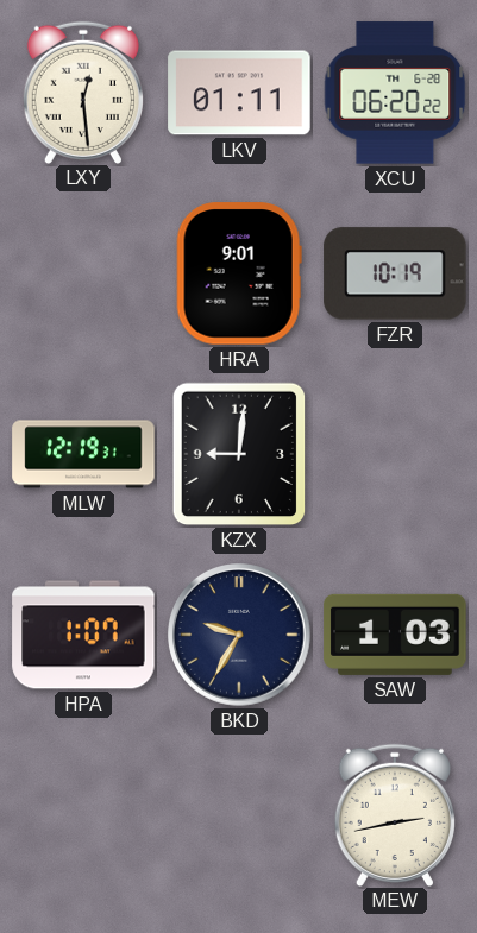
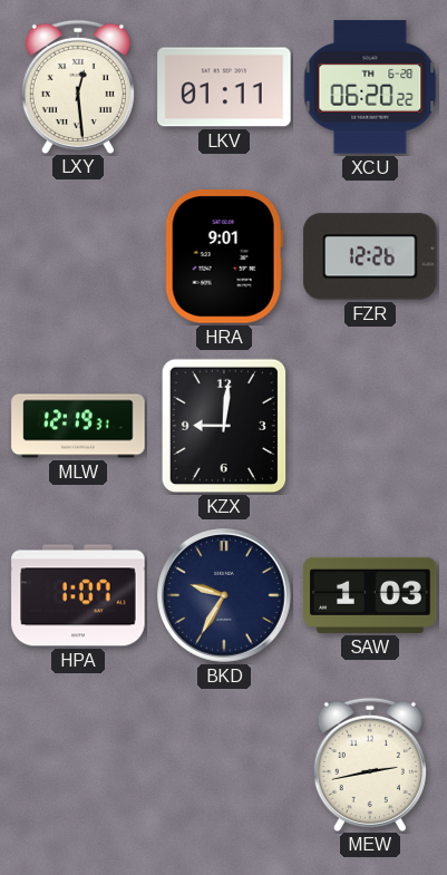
FZR: 10:19 -> 12:26
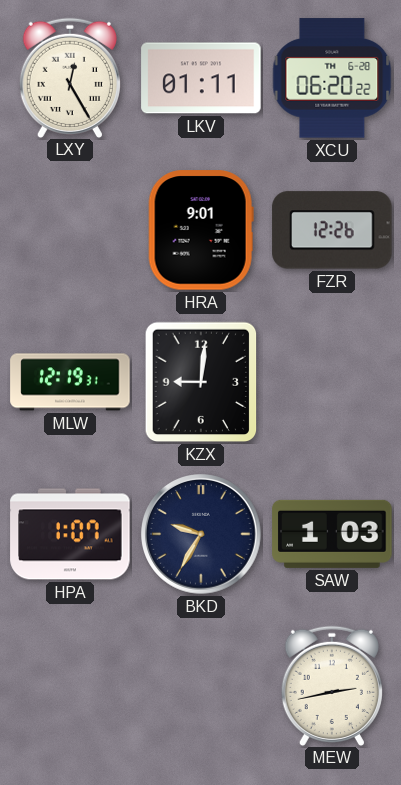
LXY: 12:29 -> 12:25
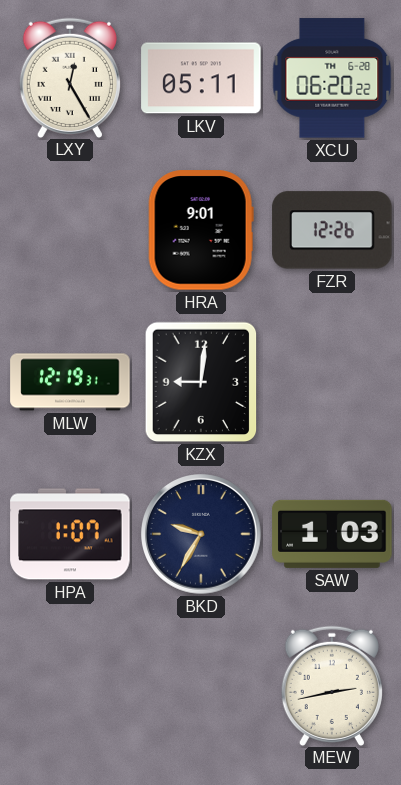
LKV: 01:11 -> 05:11
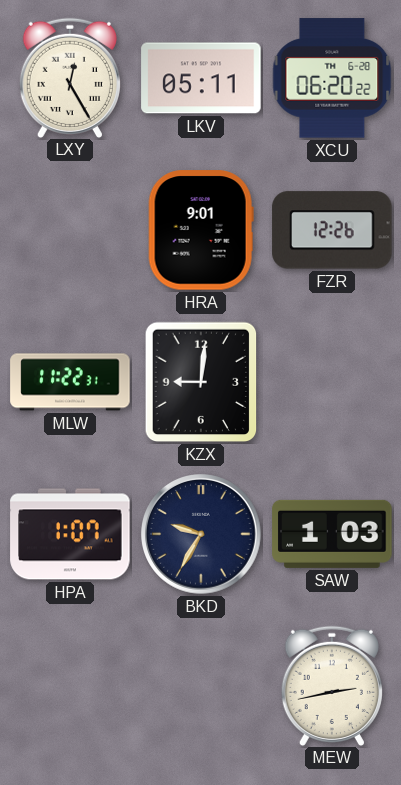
MLW: 12:19 -> 11:22
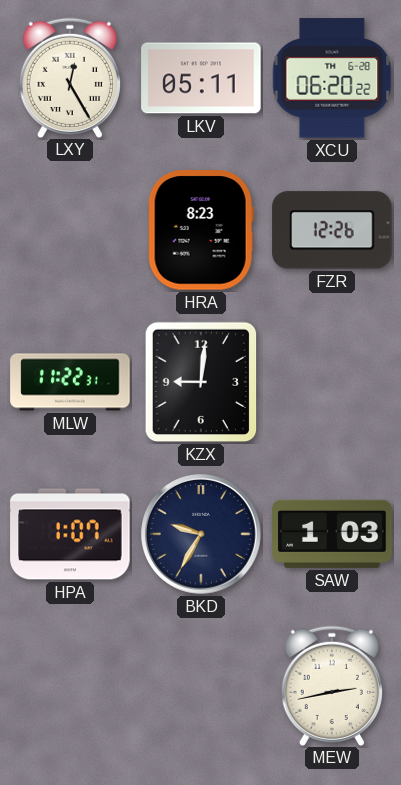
HRA: 9:01 -> 8:23
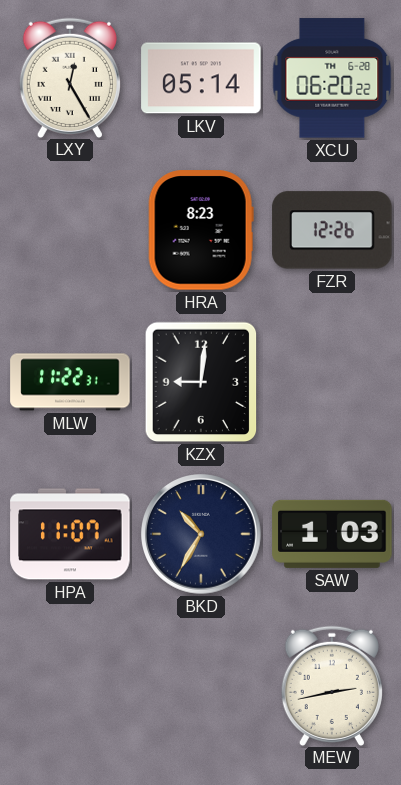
LKV: 05:11 -> 05:14
HPA: 1:07 -> 11:07
BKD: 9:35 -> 10:35
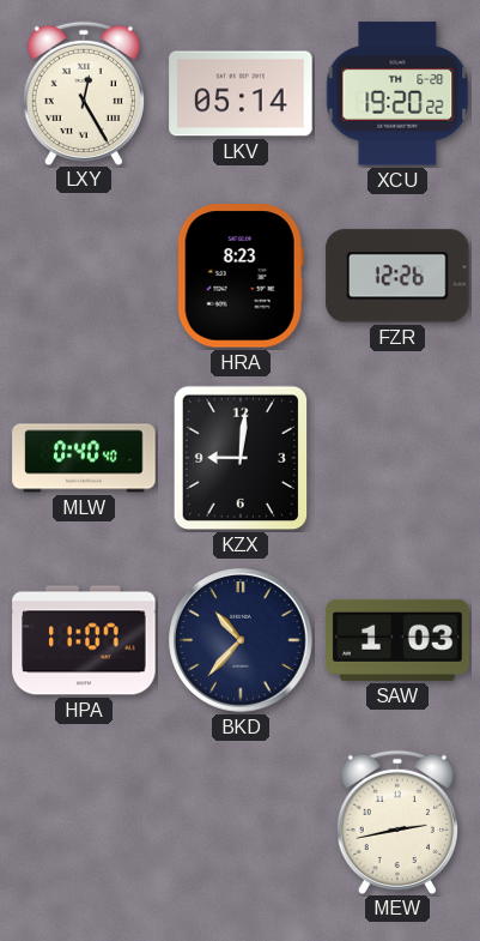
XCU: 06:20 -> 19:20
MLW: 11:22 -> 0:40
BKD: 10:35 -> 10:37
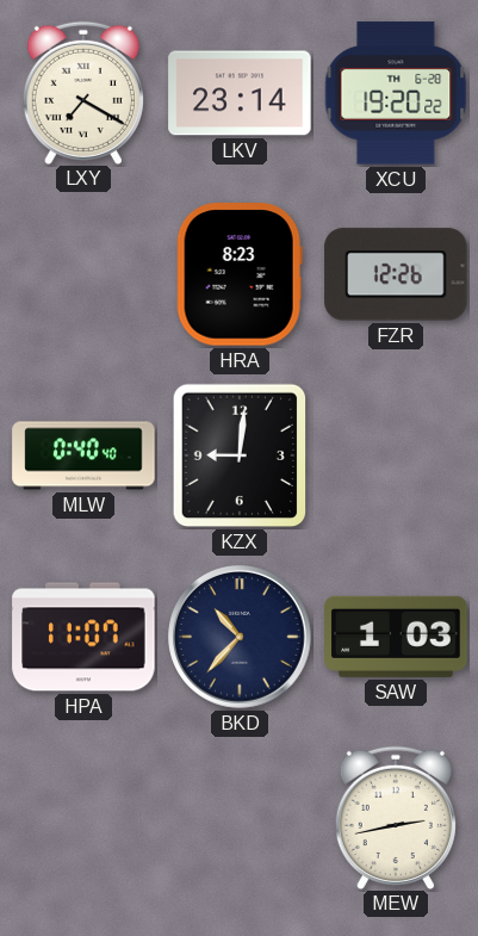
LXY: 12:25 -> 7:20
LKV: 05:14 -> 23:14
